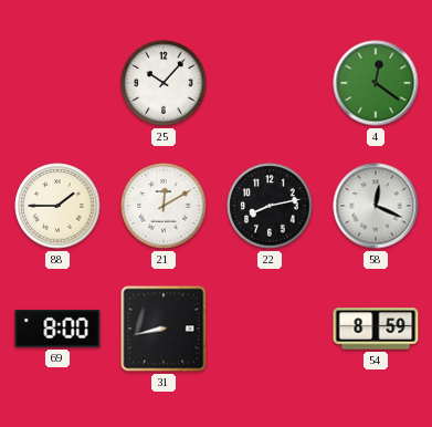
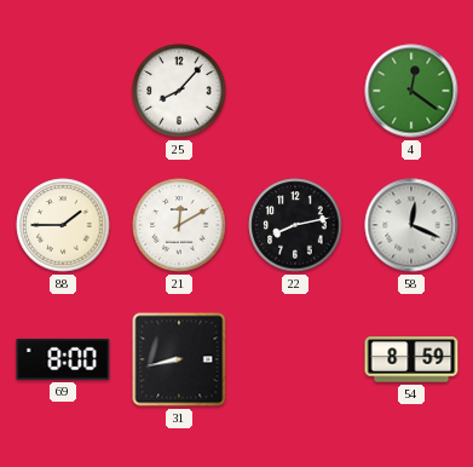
25: 10:07 -> 8:07
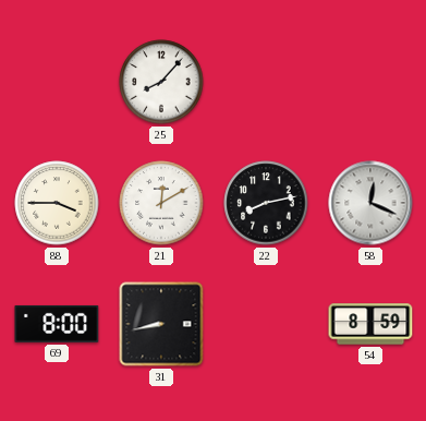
4: 12:21 -> none
88: 1:45 -> 3:45
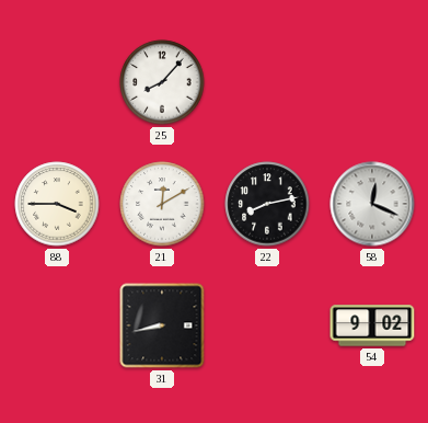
69: 8:00 -> none
54: 8:59 -> 9:02
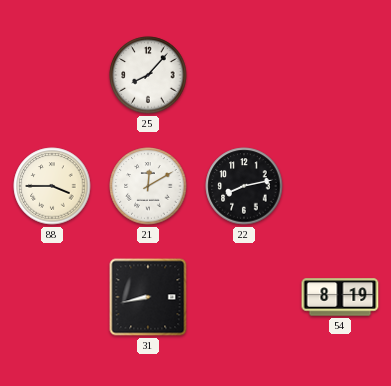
58: 12:19 -> none
54: 9:02 -> 8:19
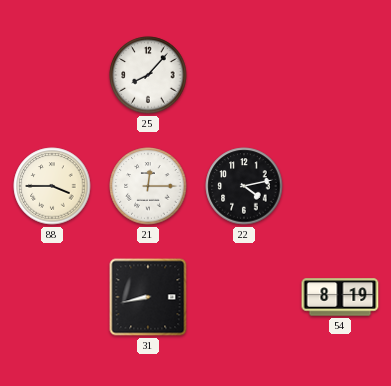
21: 12:10 -> 12:15
22: 8:13 -> 4:13
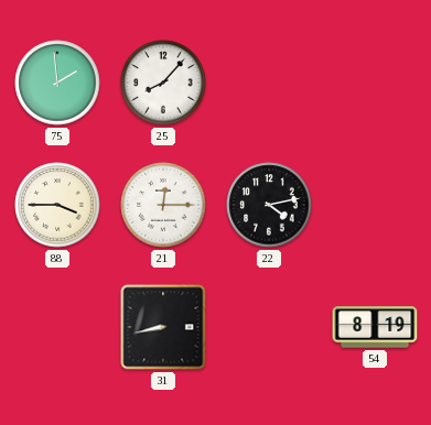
75: none -> 1:59
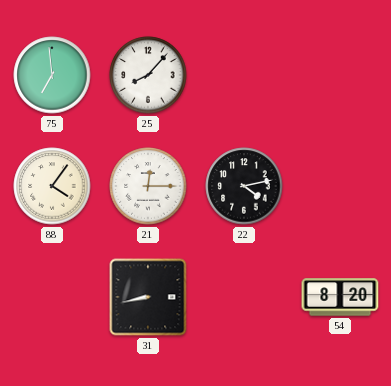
75: 1:59 -> 6:59
88: 3:45 -> 4:06
54: 8:19 -> 8:20
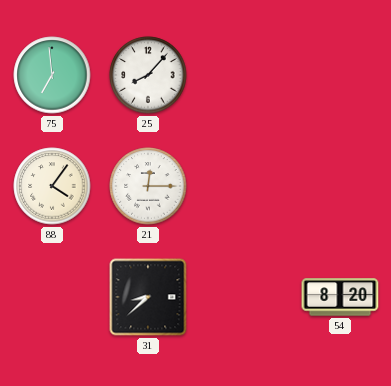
22: 4:13 -> none
31: 8:43 -> 8:38
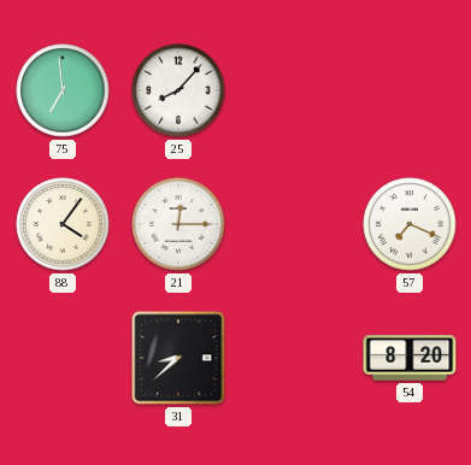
57: none -> 7:19
